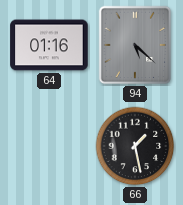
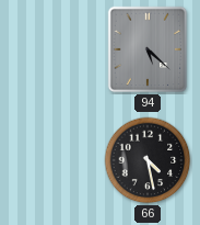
64: 01:16 -> none
66: 1:28 -> 4:28
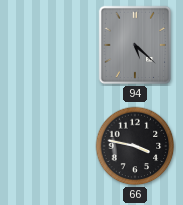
66: 4:28 -> 3:47
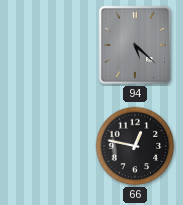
66: 3:47 -> 12:47
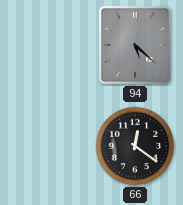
66: 12:47 -> 12:21
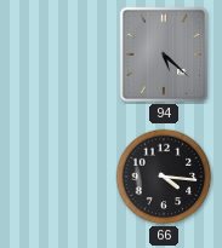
66: 12:21 -> 4:16
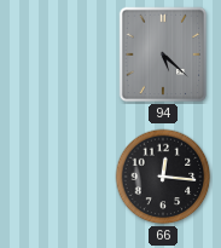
66: 4:16 -> 12:16
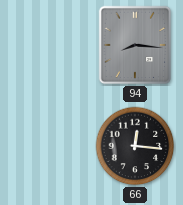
94: 5:22 -> 8:16
